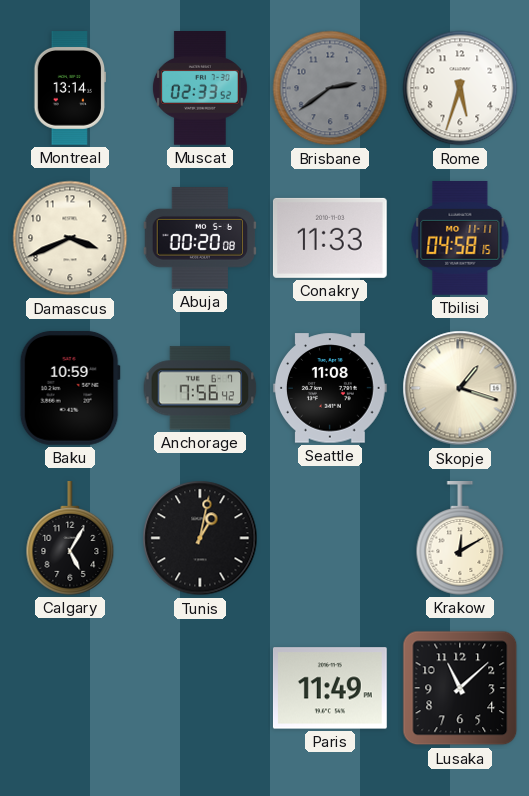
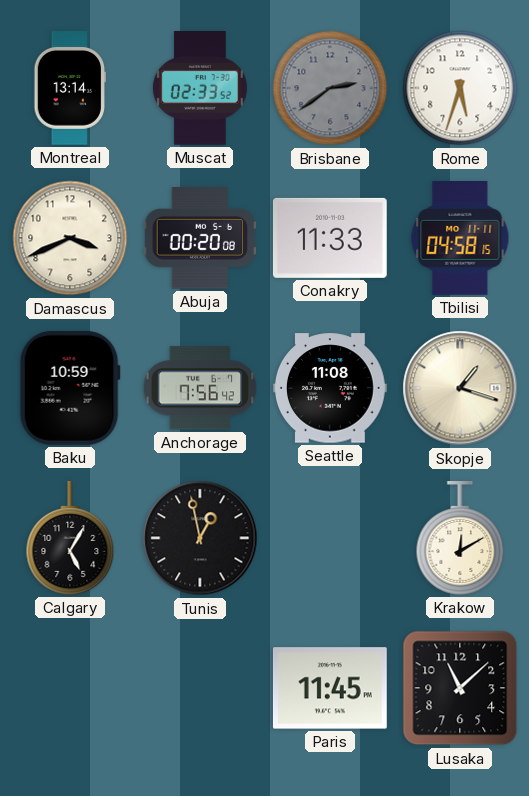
Tunis: 1:02 -> 12:58
Paris: 11:49 -> 11:45
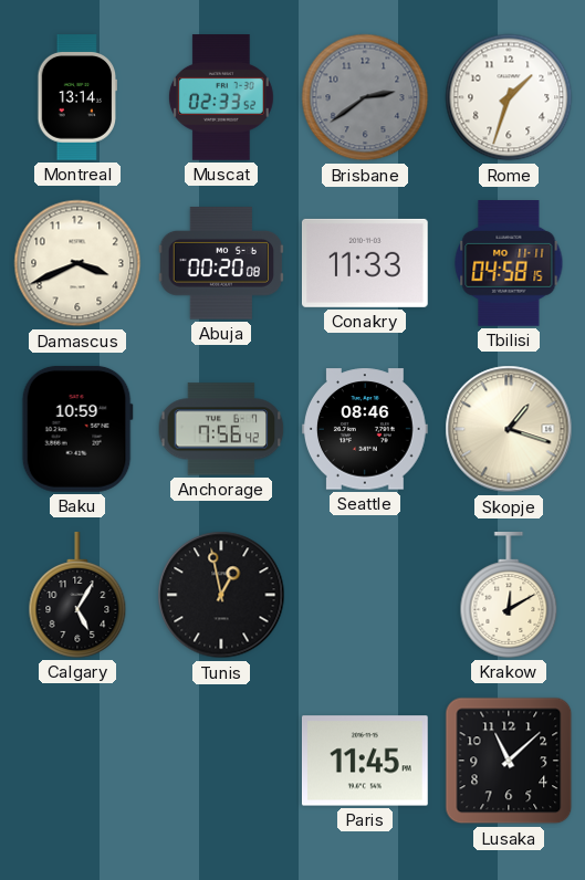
Rome: 5:33 -> 1:33
Seattle: 11:08 -> 08:46
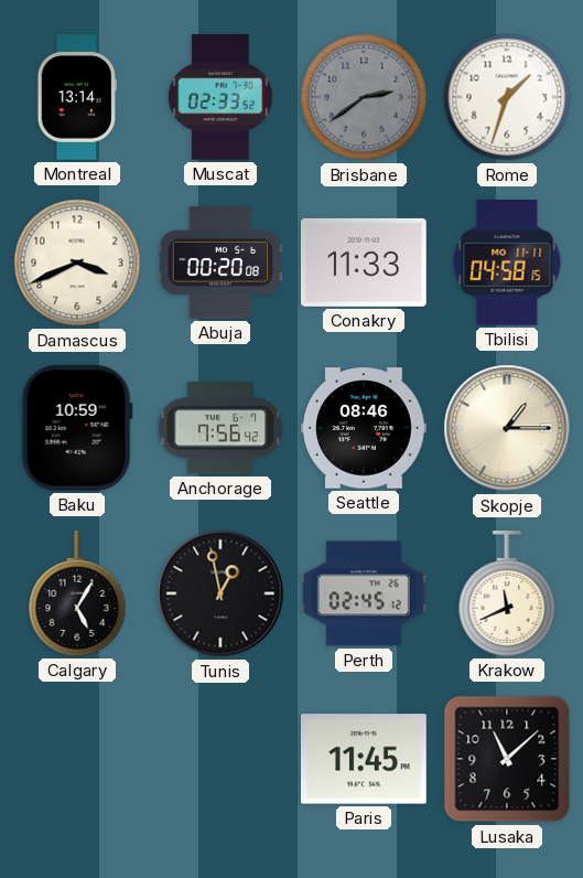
Skopje: 1:18 -> 1:15
Perth: none -> 02:45
Krakow: 12:10 -> 11:41
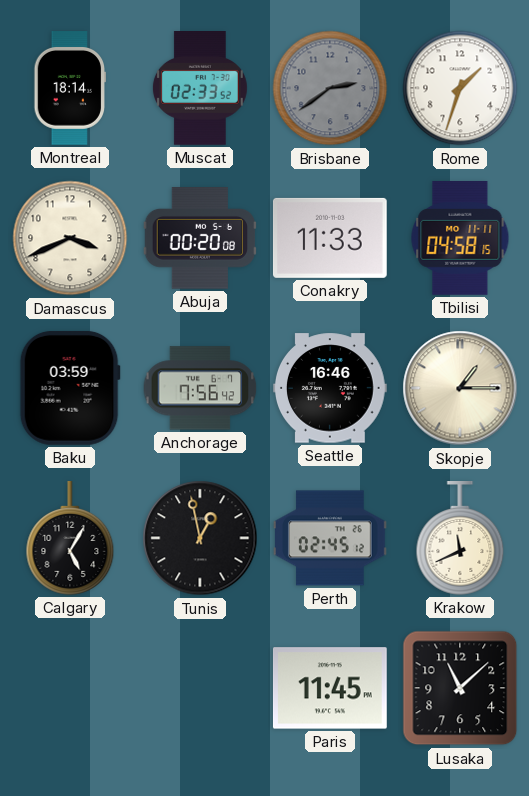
Montreal: 13:14 -> 18:14
Baku: 10:59 -> 03:59
Seattle: 08:46 -> 16:46
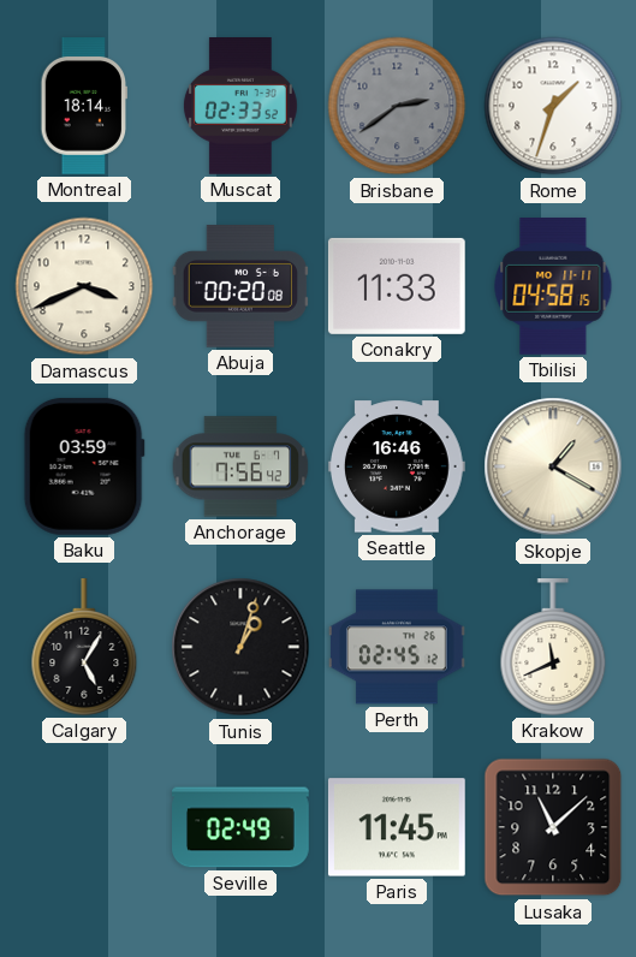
Skopje: 1:15 -> 1:20
Tunis: 12:58 -> 1:03
Seville: none -> 02:49
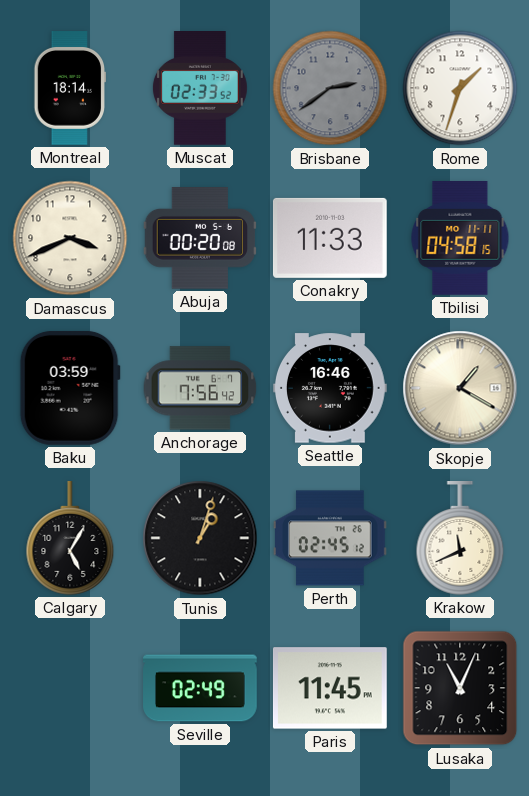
Lusaka: 11:08 -> 11:04
